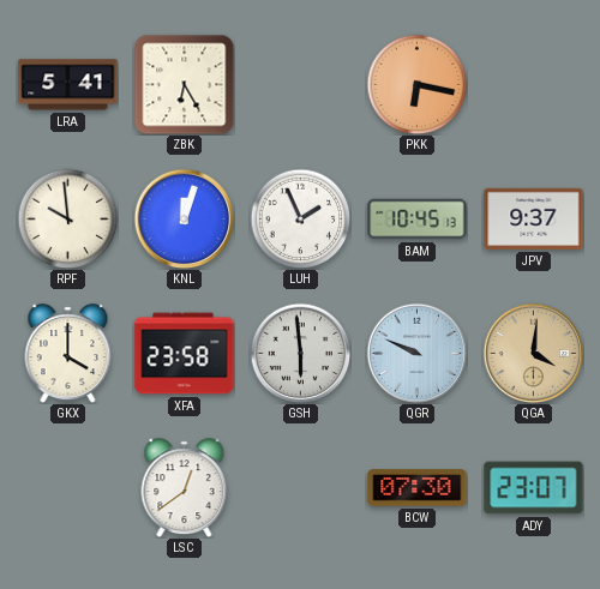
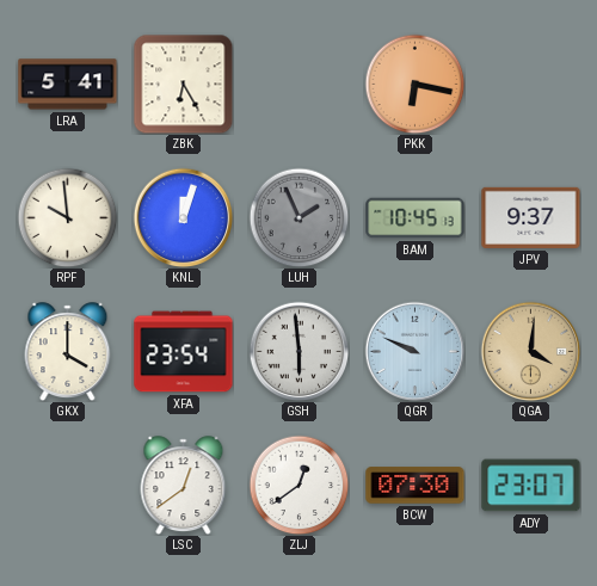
LUH dial: white -> grey
XFA: 23:58 -> 23:54
ZLJ: none -> 12:39
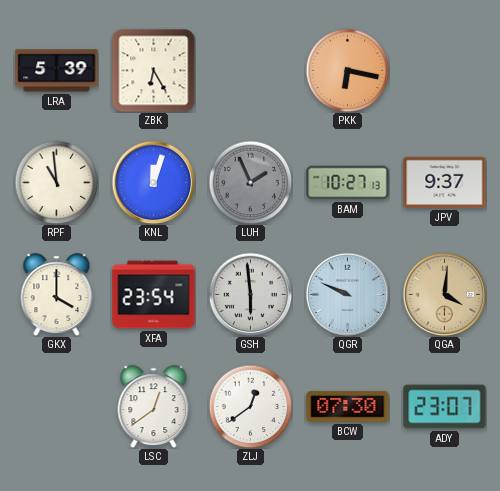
LRA: 5:41 -> 5:39
RPF: 9:59 -> 10:59
BAM: 10:45 -> 10:27
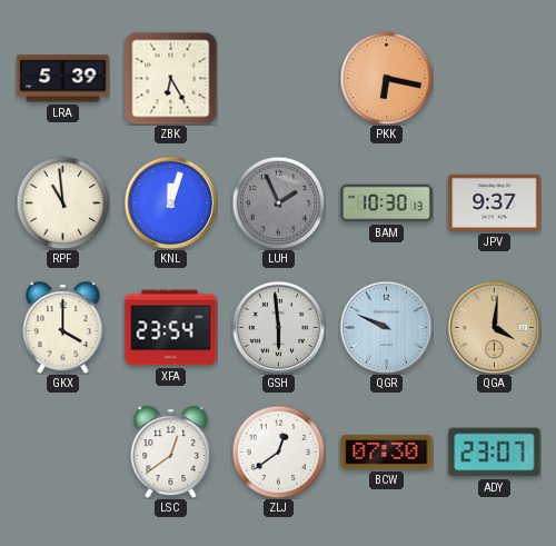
BAM: 10:27 -> 10:30
